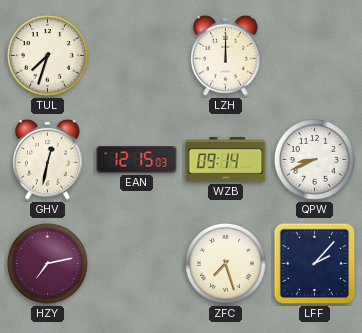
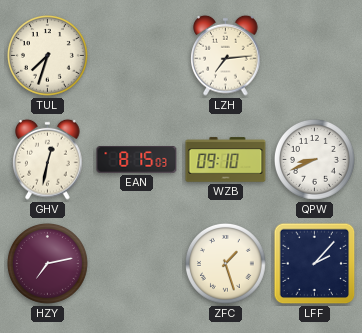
LZH: 12:00 -> 7:14
EAN: 12:15 -> 8:15
WZB: 09:14 -> 09:10
ZFC: 7:27 -> 1:27
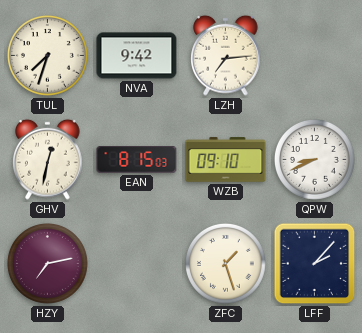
NVA: none -> 9:42
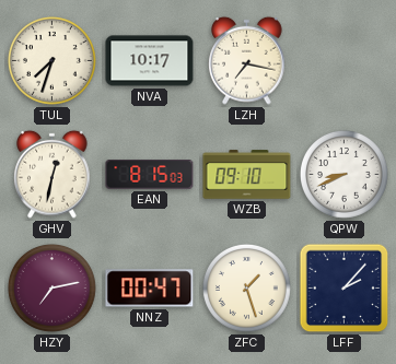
NVA: 9:42 -> 10:17
LZH: 7:14 -> 7:17
NNZ: none -> 00:47
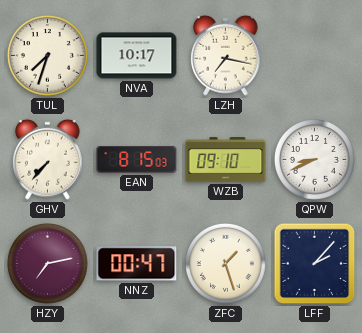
GHV: 12:32 -> 7:37
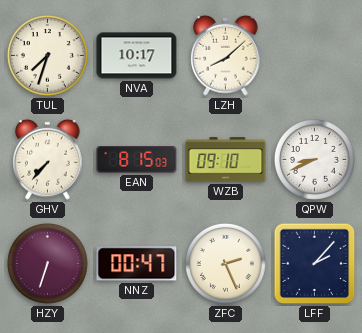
LZH: 7:17 -> 8:08
HZY: 7:13 -> 6:33
ZFC: 1:27 -> 2:26
